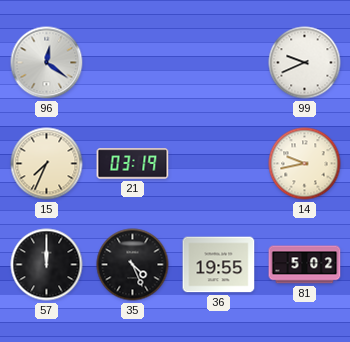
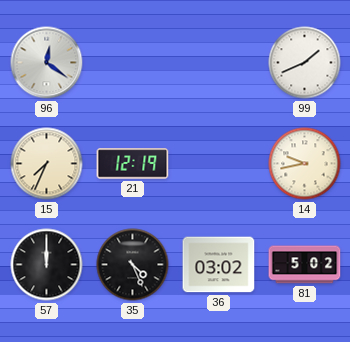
99: 9:41 -> 1:41
21: 03:19 -> 12:19
36: 19:55 -> 03:02
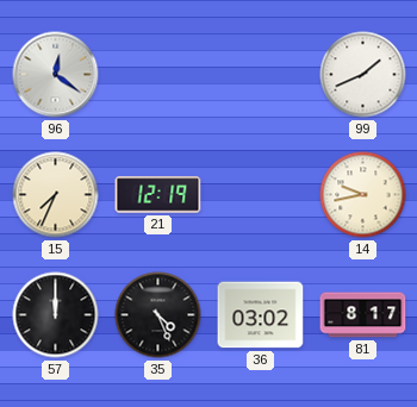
81: 5:02 -> 8:17
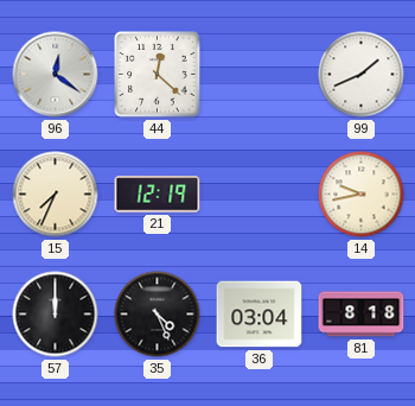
44: none -> 12:22
36: 03:02 -> 03:04
81: 8:17 -> 8:18
